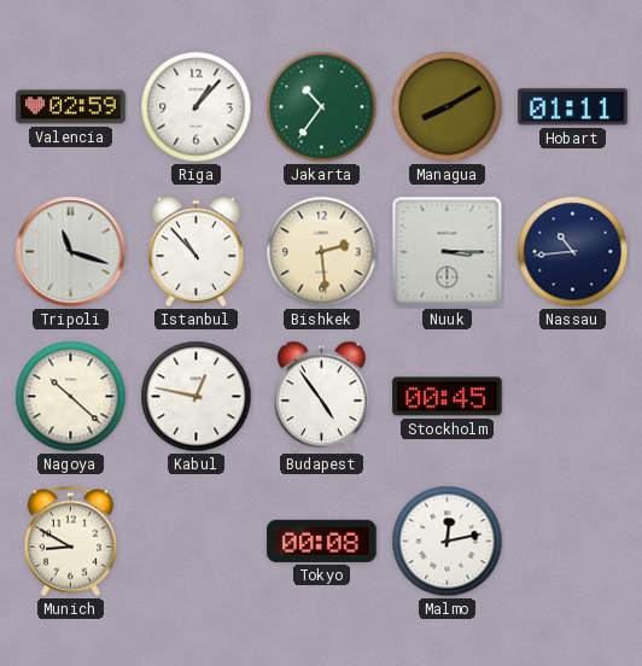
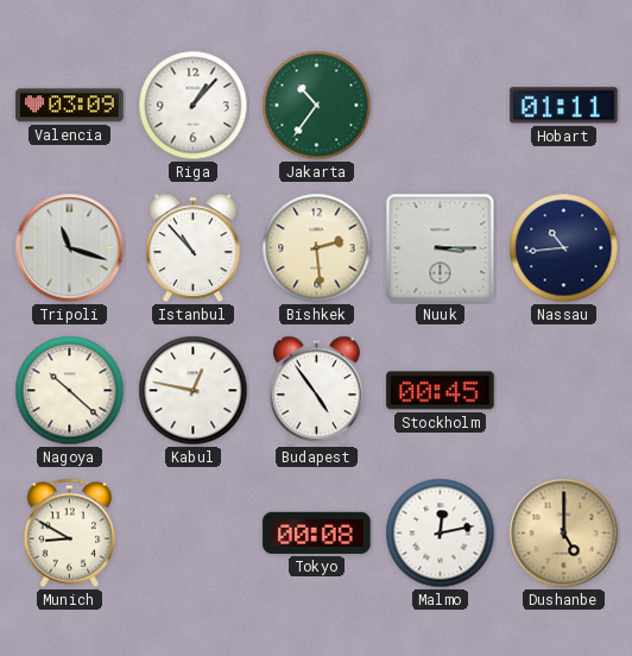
Valencia: 02:59 -> 03:09
Managua: 8:10 -> none
Dushanbe: none -> 5:00
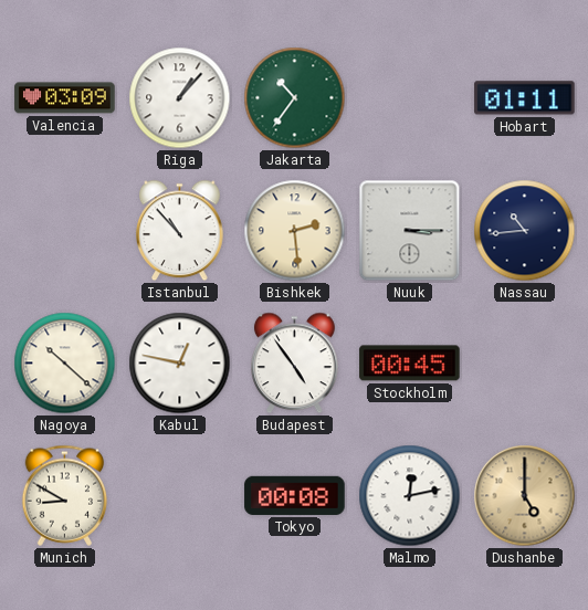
Tripoli: 11:18 -> none
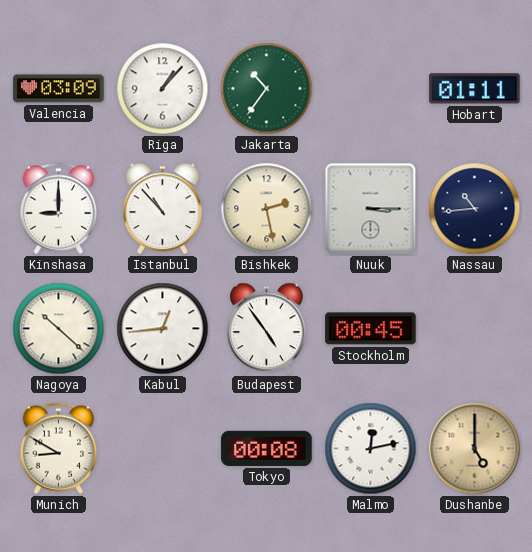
Kinshasa: none -> 9:00
Bishkek: 2:29 -> 2:28
Kabul: 12:47 -> 12:44
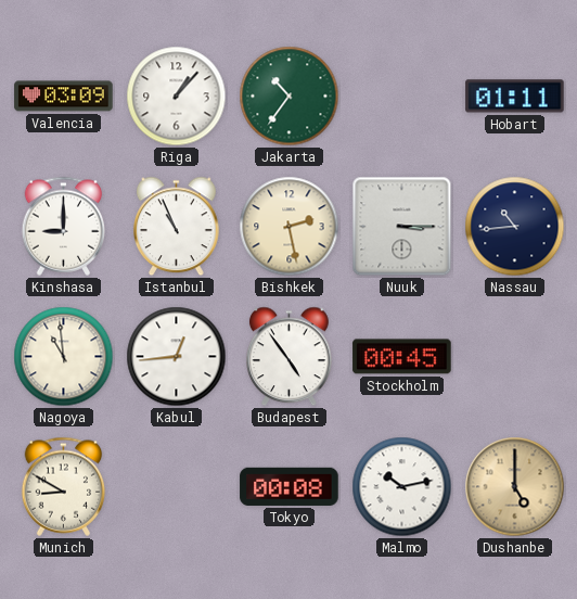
Istanbul: 10:53 -> 10:56
Nagoya: 10:22 -> 10:59
Malmo: 12:13 -> 10:13
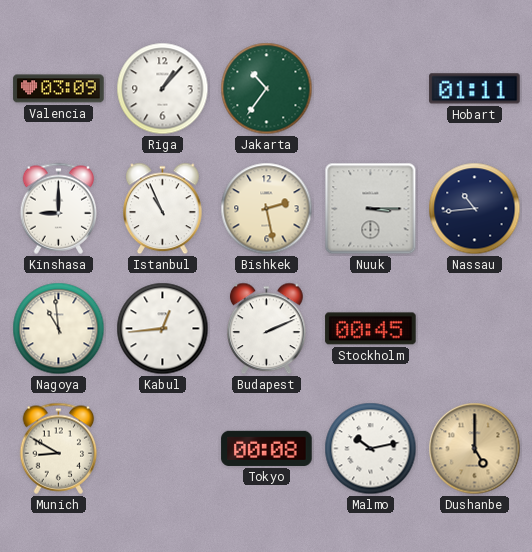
Budapest: 4:54 -> 2:11
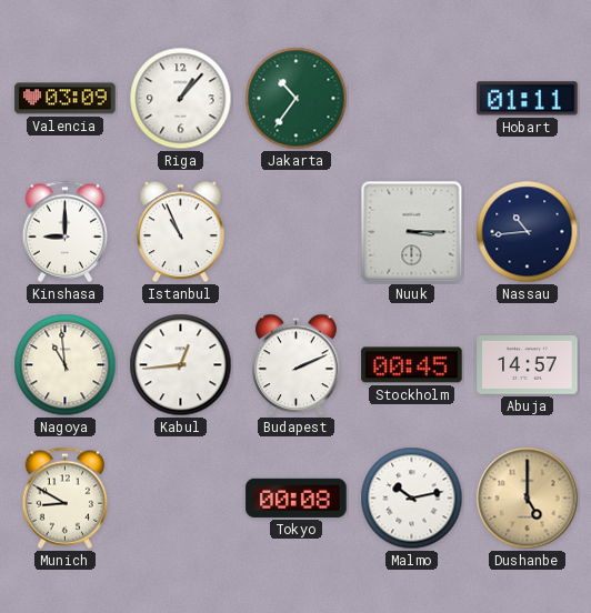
Bishkek: 2:28 -> none
Abuja: none -> 14:57
